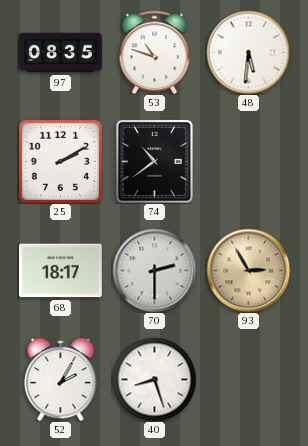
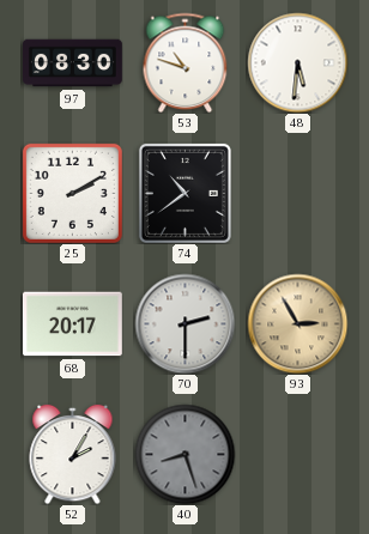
97: 08:35 -> 08:30
68: 18:17 -> 20:17
40 dial: white -> grey
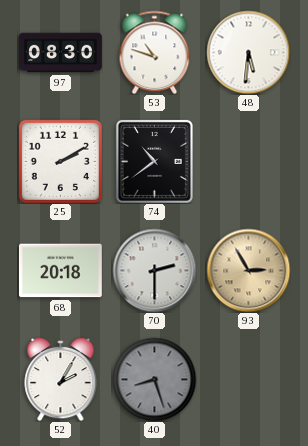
68: 20:17 -> 20:18
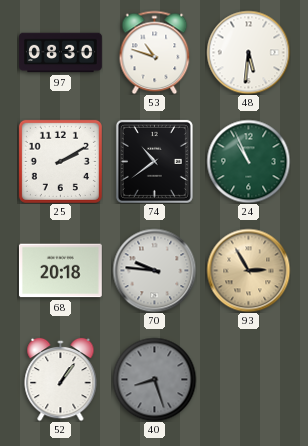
24: none -> 10:56
70: 2:30 -> 9:46
52: 2:05 -> 1:06
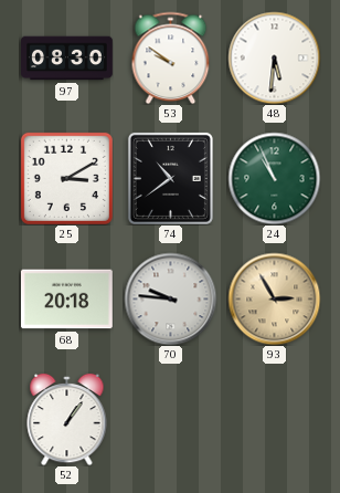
53: 10:48 -> 9:51
25: 2:10 -> 3:10
40: 8:27 -> none
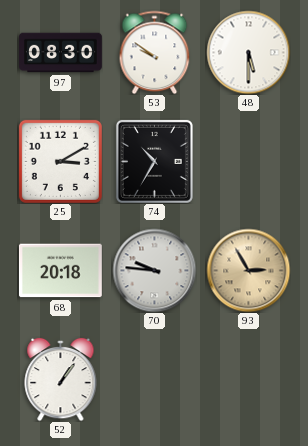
48: 5:31 -> 5:30
74: 10:39 -> 10:35
24: 10:56 -> none
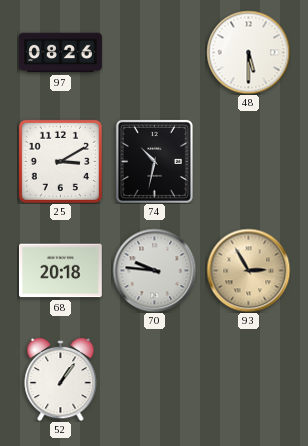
97: 08:30 -> 08:26
53: 9:51 -> none
74: 10:35 -> 10:32
